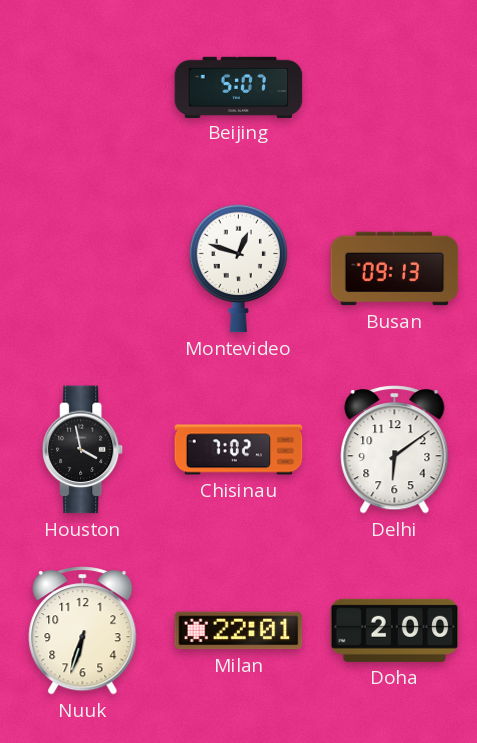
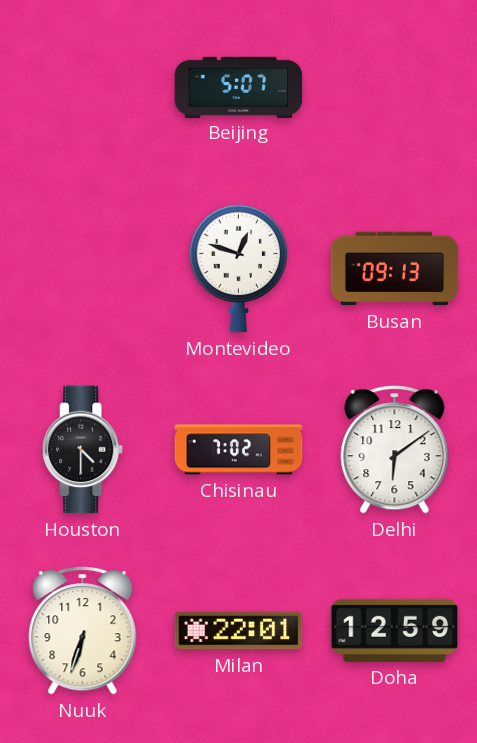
Houston: 3:58 -> 4:30
Doha: 2:00 -> 12:59
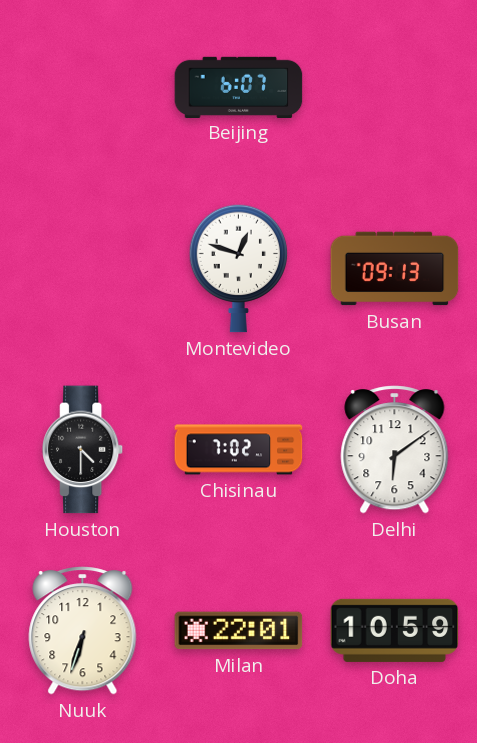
Beijing: 5:07 -> 6:07
Doha: 12:59 -> 10:59
